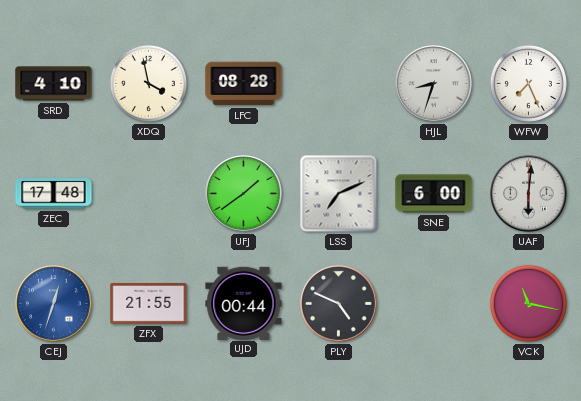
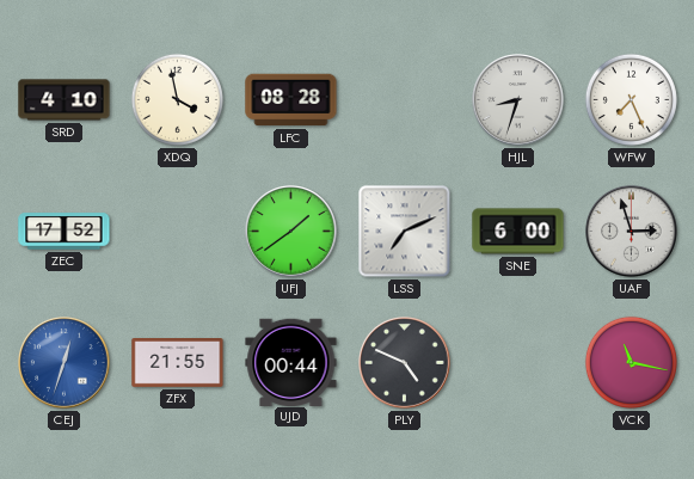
ZEC: 17:48 -> 17:52
UAF: 6:01 -> 2:57
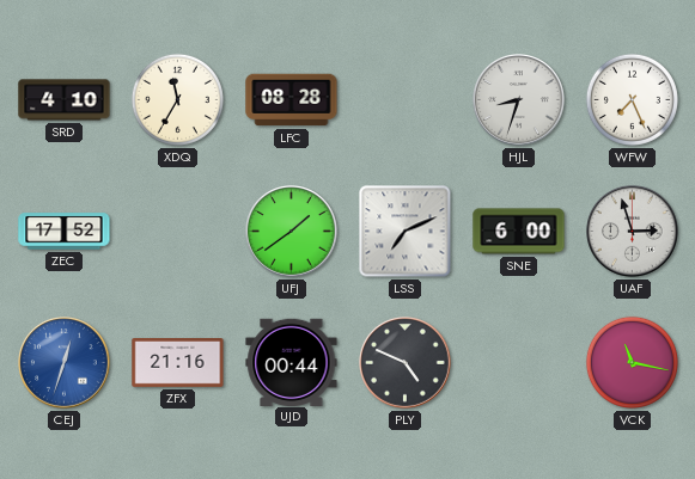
XDQ: 3:58 -> 11:35
ZFX: 21:55 -> 21:16
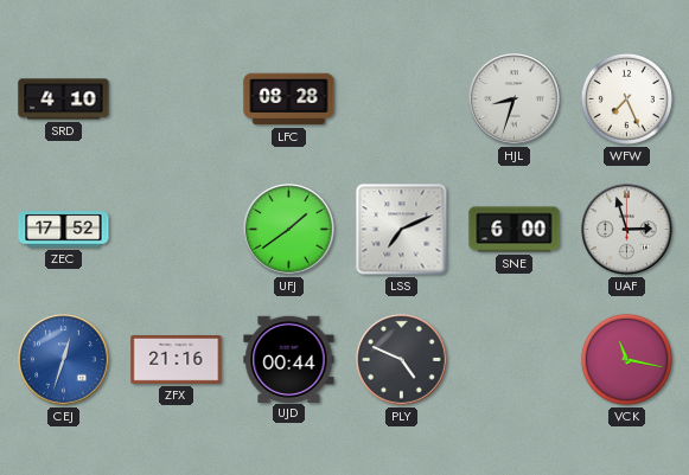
XDQ: 11:35 -> none
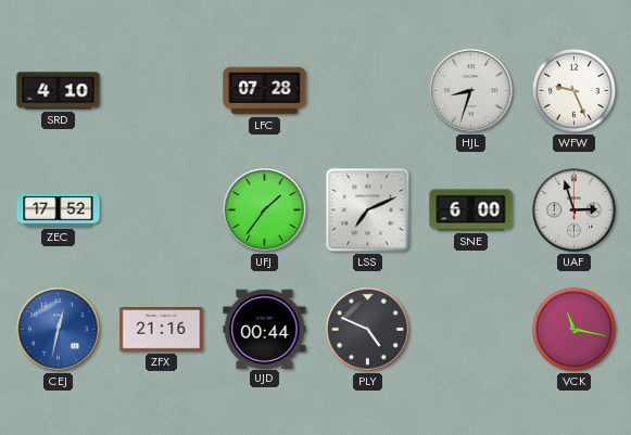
LFC: 08:28 -> 07:28
WFW: 7:26 -> 9:26
UFJ: 1:39 -> 1:36
CEJ: 12:33 -> 12:32
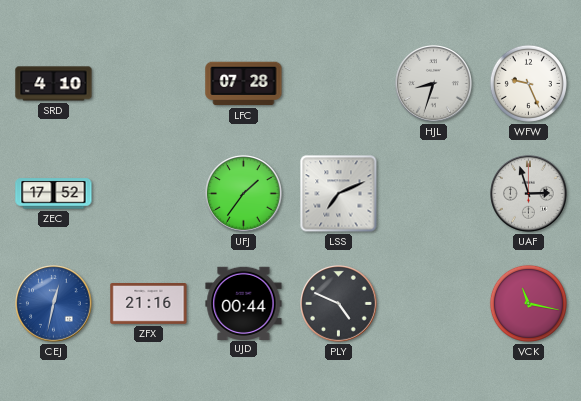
SNE: 6:00 -> none
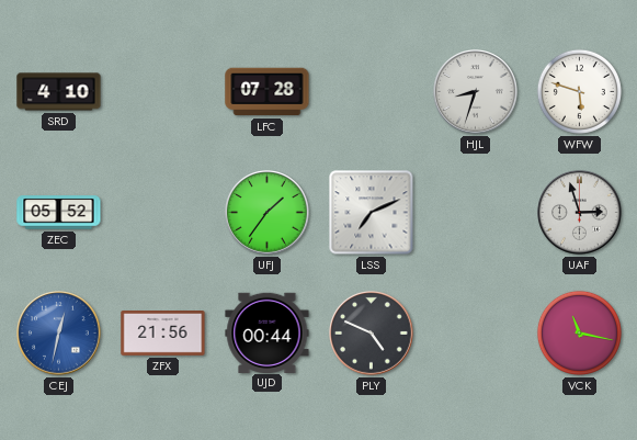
WFW: 9:26 -> 5:48
ZEC: 17:52 -> 05:52
ZFX: 21:16 -> 21:56
